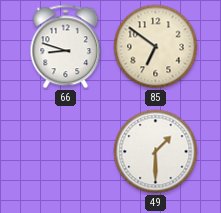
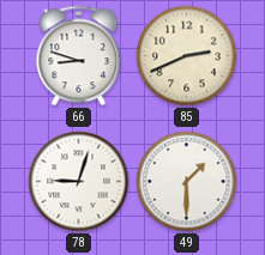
85: 6:51 -> 2:41
78: none -> 9:03
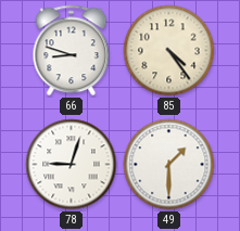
85: 2:41 -> 4:24
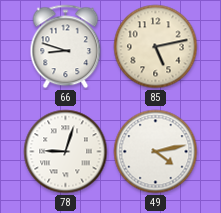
85: 4:24 -> 5:13
49: 1:30 -> 4:13
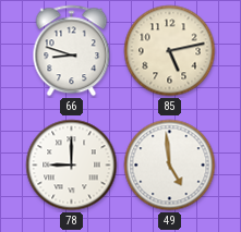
78: 9:03 -> 9:00
49: 4:13 -> 4:59
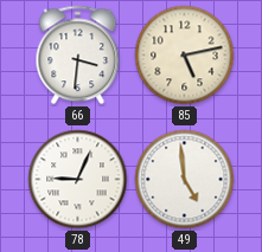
66: 8:48 -> 3:31
78: 9:00 -> 9:04
